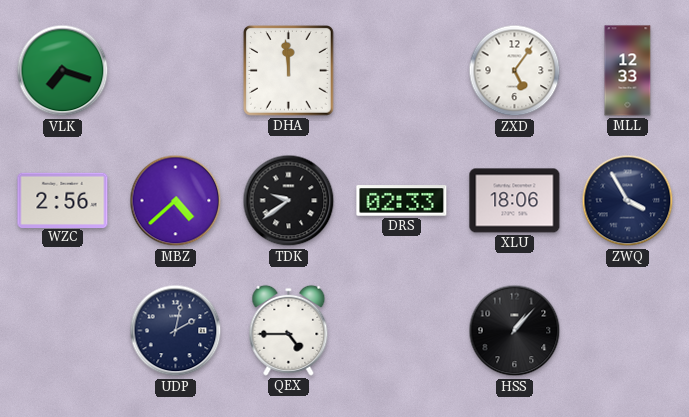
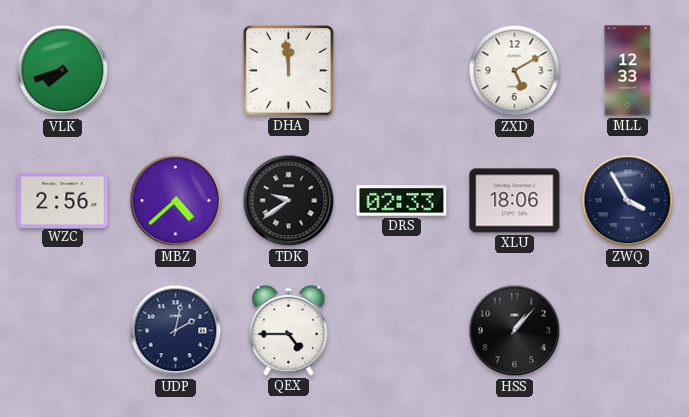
VLK: 7:18 -> 7:42
ZXD: 5:06 -> 5:10
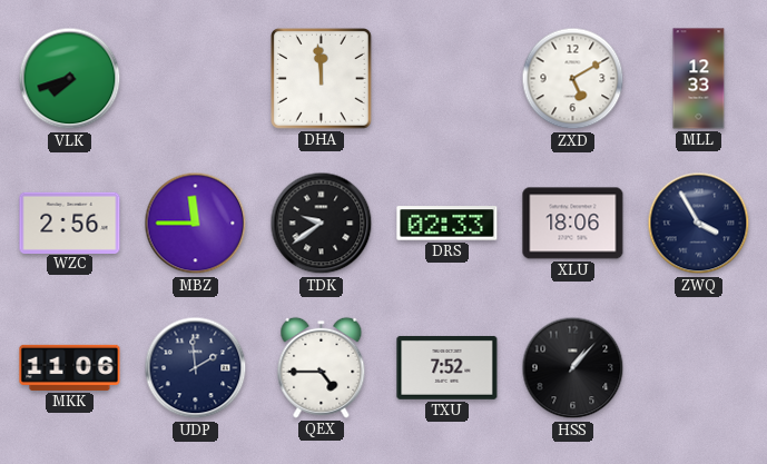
MBZ: 4:38 -> 11:45
MKK: none -> 11:06
UDP: 2:02 -> 1:59
TXU: none -> 7:52
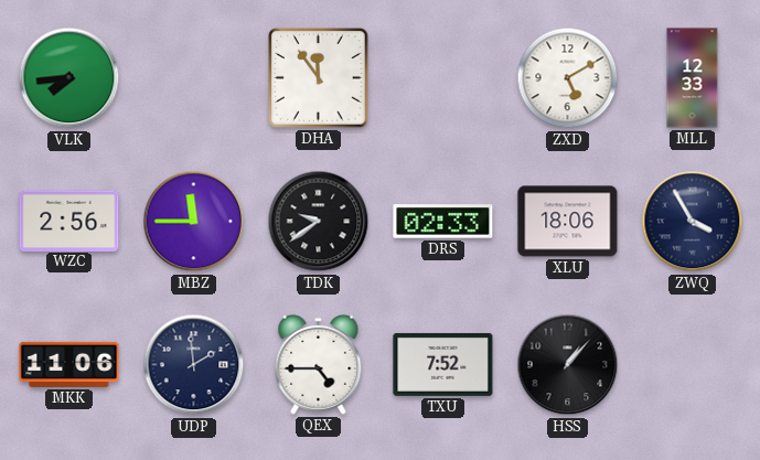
VLK: 7:42 -> 7:44
DHA: 11:59 -> 11:54
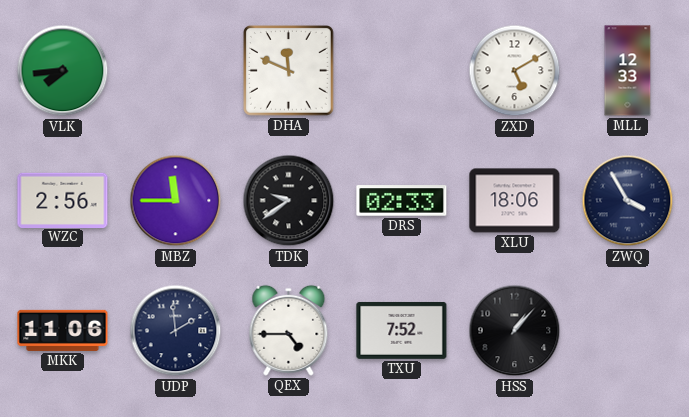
DHA: 11:54 -> 11:49
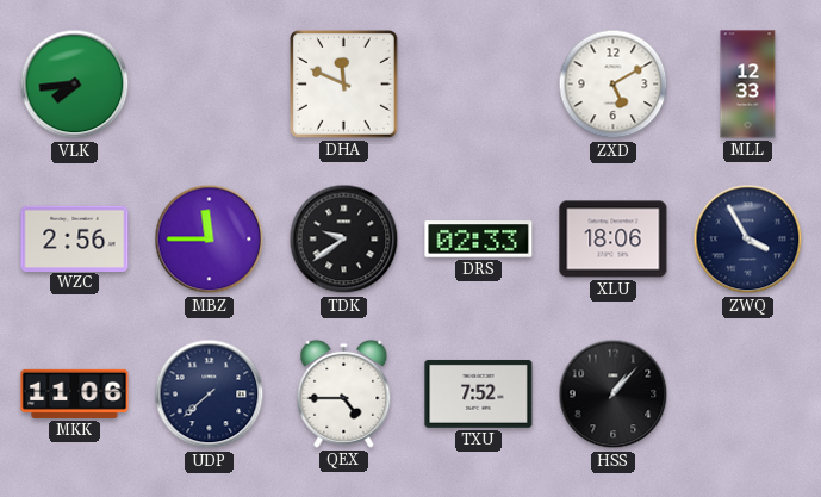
UDP: 1:59 -> 7:38
